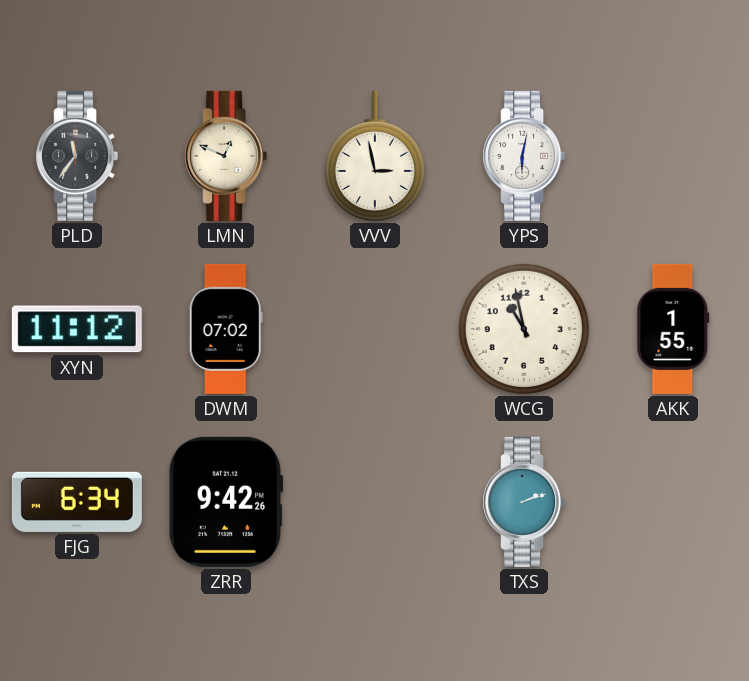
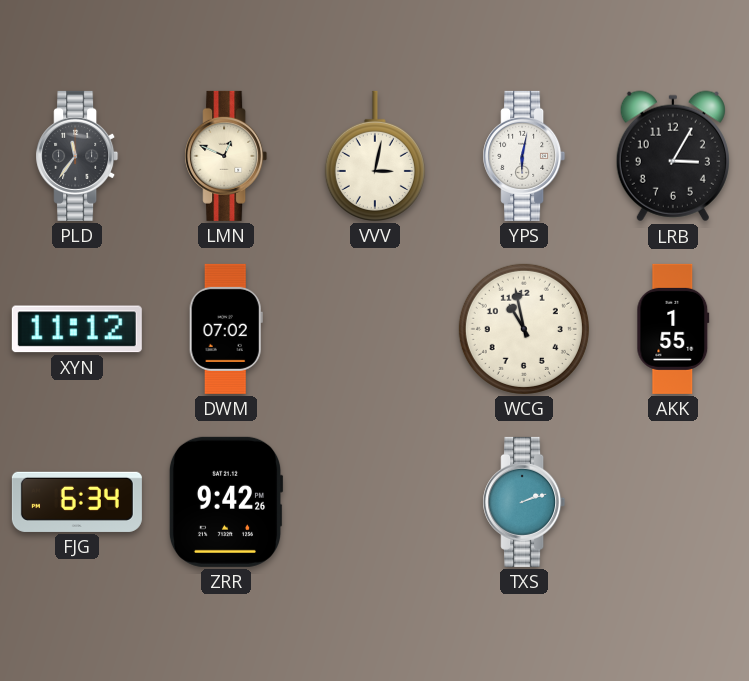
VVV: 2:58 -> 3:02
LRB: none -> 3:05
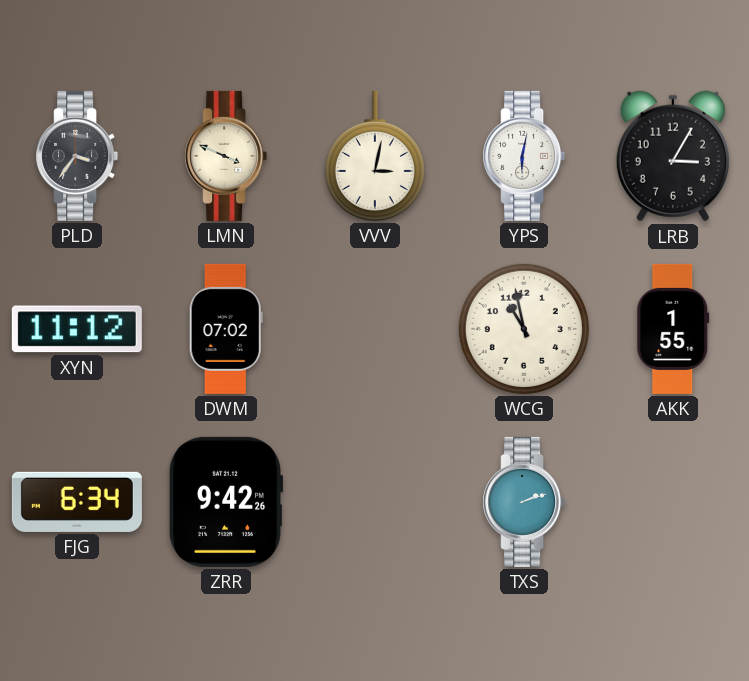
PLD: 11:36 -> 3:36
LMN: 12:49 -> 3:49
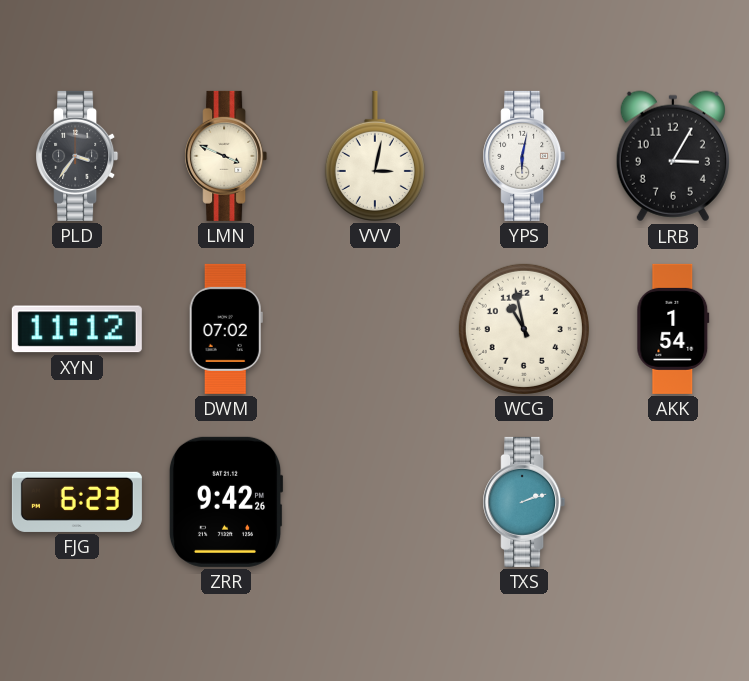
AKK: 1:55 -> 1:54
FJG: 6:34 -> 6:23
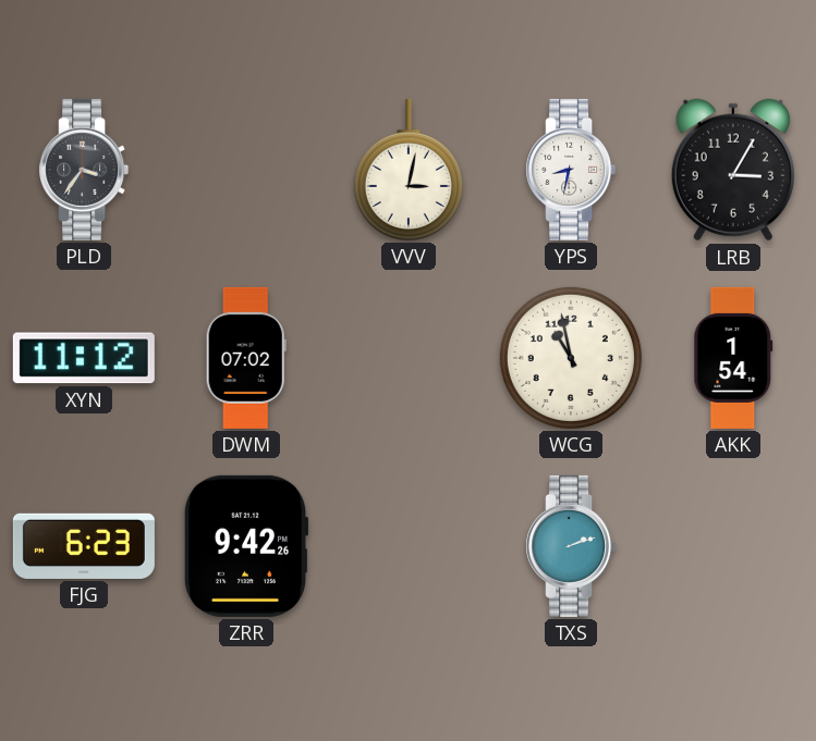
LMN: 3:49 -> none
YPS: 6:02 -> 8:32
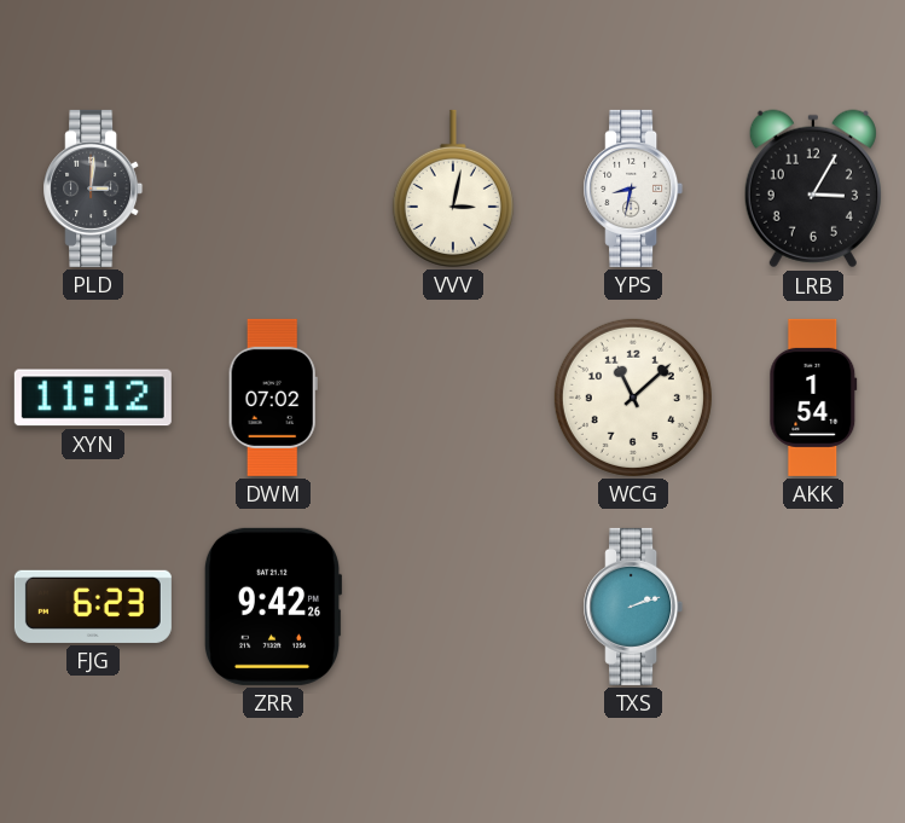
PLD: 3:36 -> 3:01
WCG: 10:58 -> 11:08
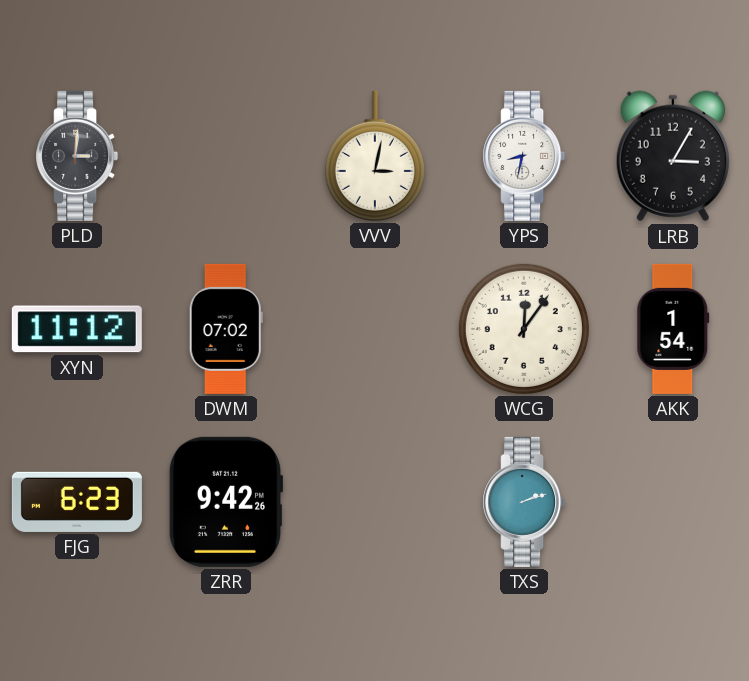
WCG: 11:08 -> 12:06
